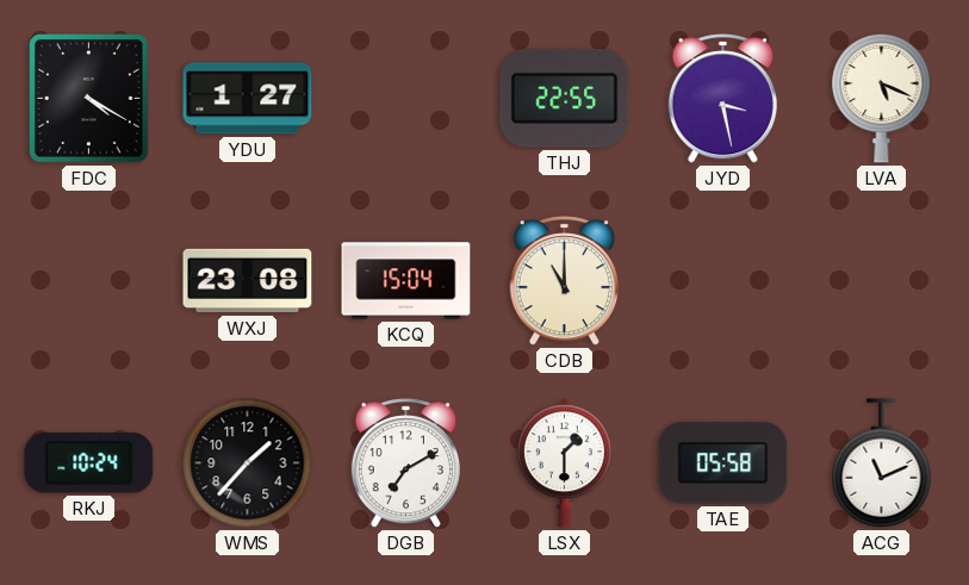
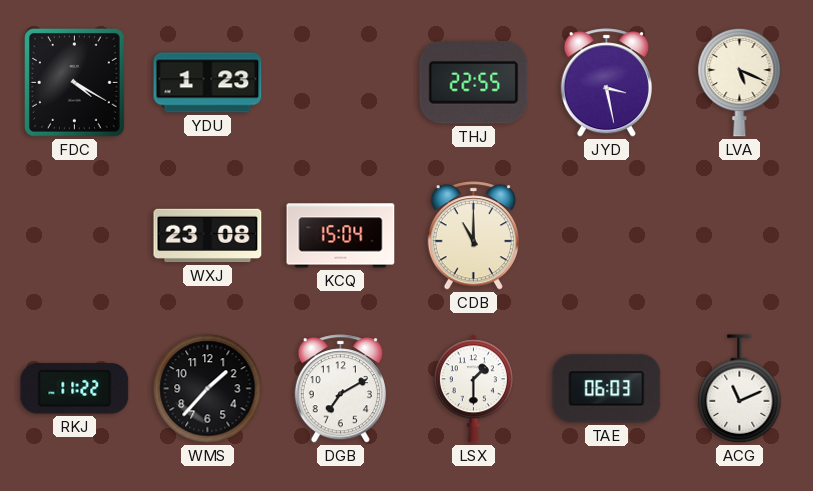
YDU: 1:27 -> 1:23
RKJ: 10:24 -> 11:22
TAE: 05:58 -> 06:03
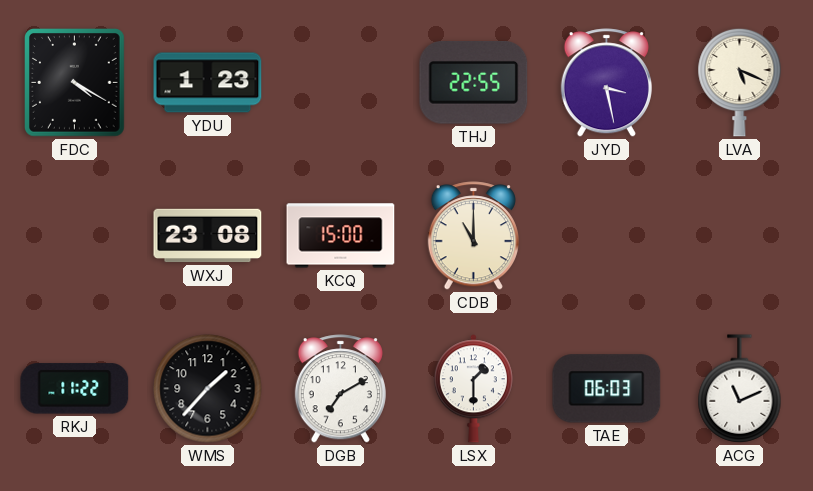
KCQ: 15:04 -> 15:00
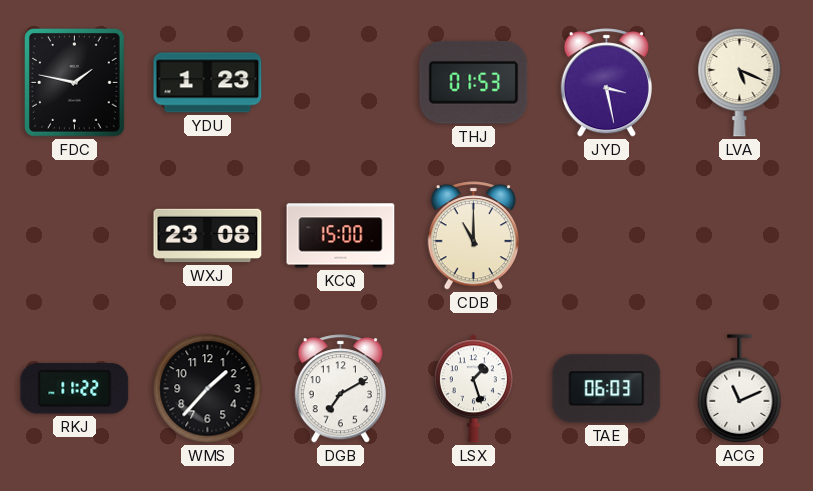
FDC: 4:20 -> 1:47
THJ: 22:55 -> 01:53
LSX: 1:30 -> 1:27
